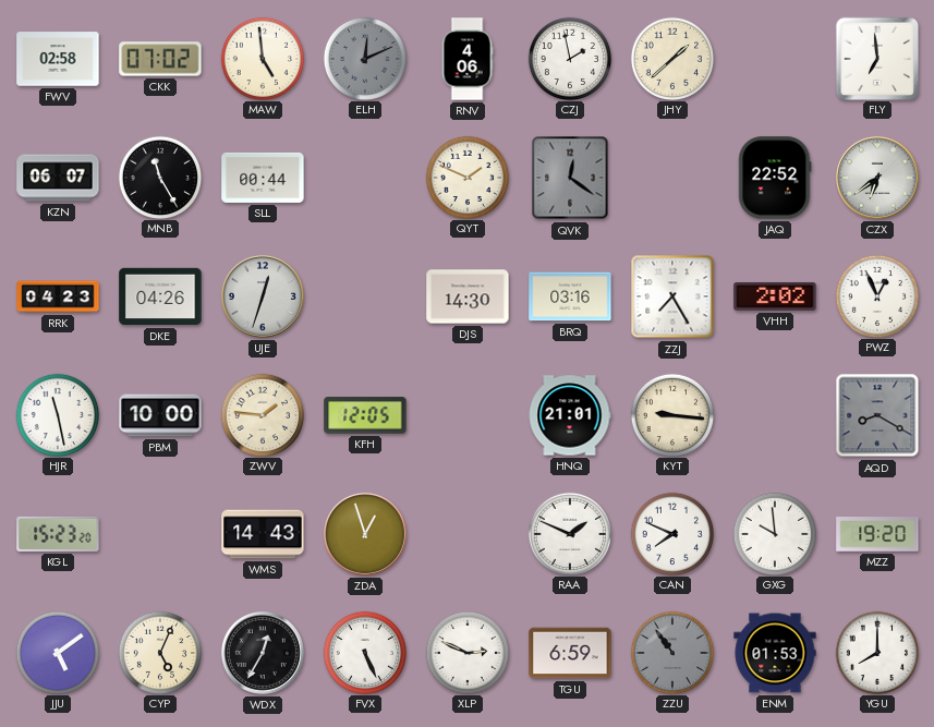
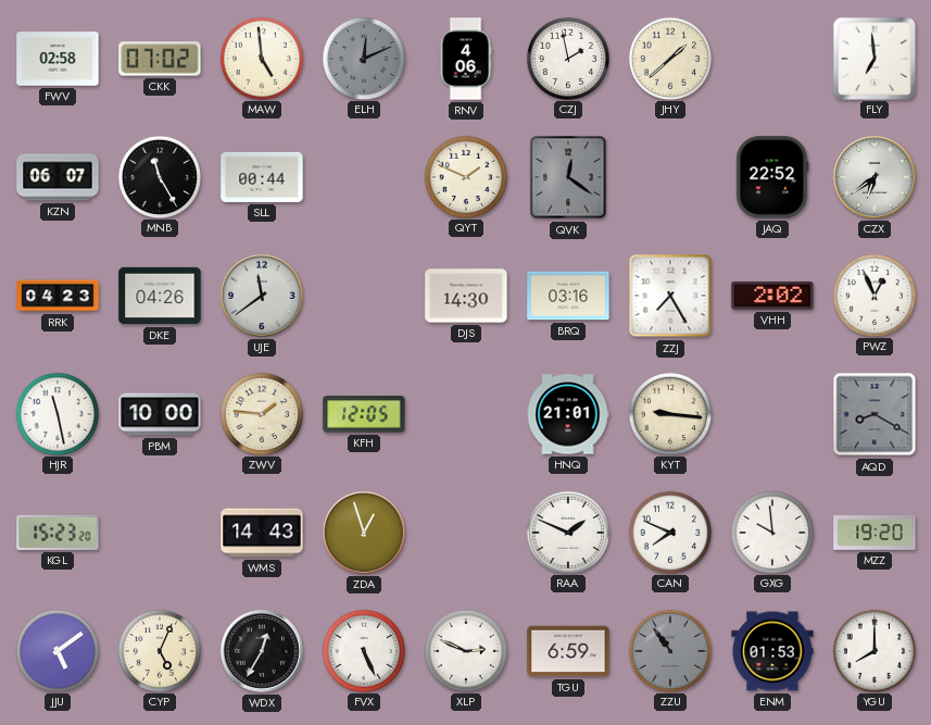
UJE: 12:33 -> 11:39
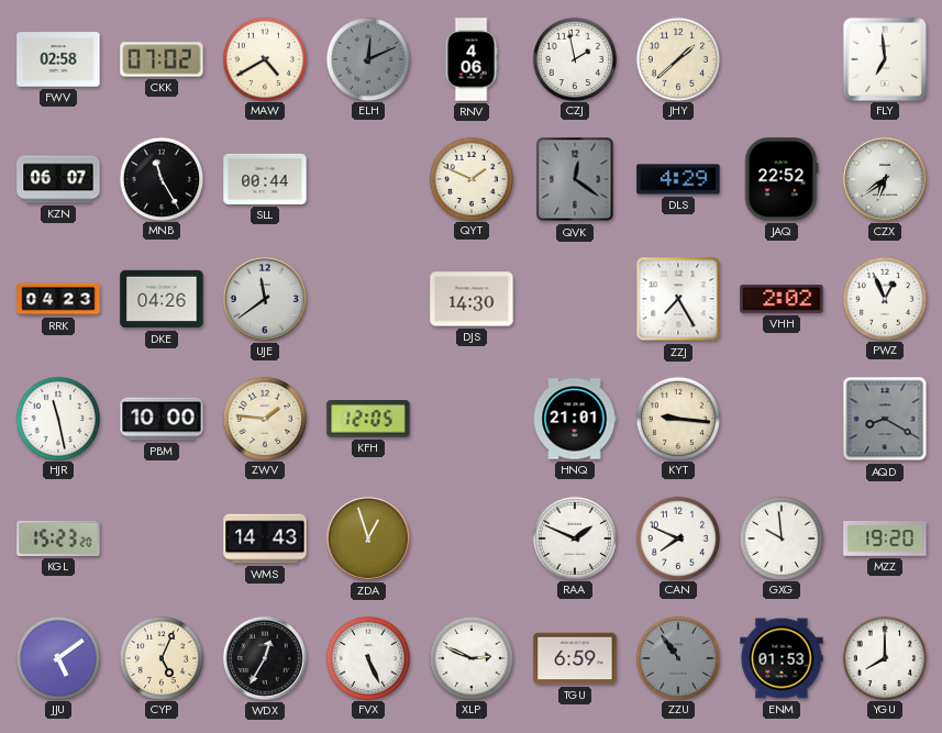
MAW: 4:59 -> 4:40
DLS: none -> 4:29
BRQ: 03:16 -> none
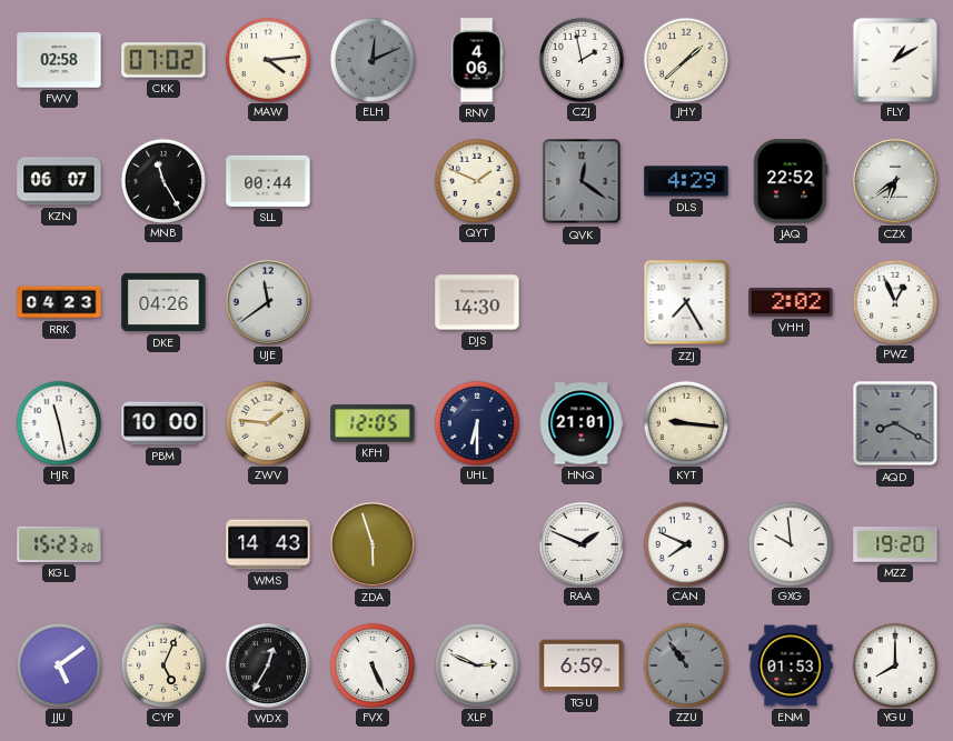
MAW: 4:40 -> 4:14
FLY: 6:59 -> 1:10
UHL: none -> 6:30
ZDA: 12:57 -> 5:57
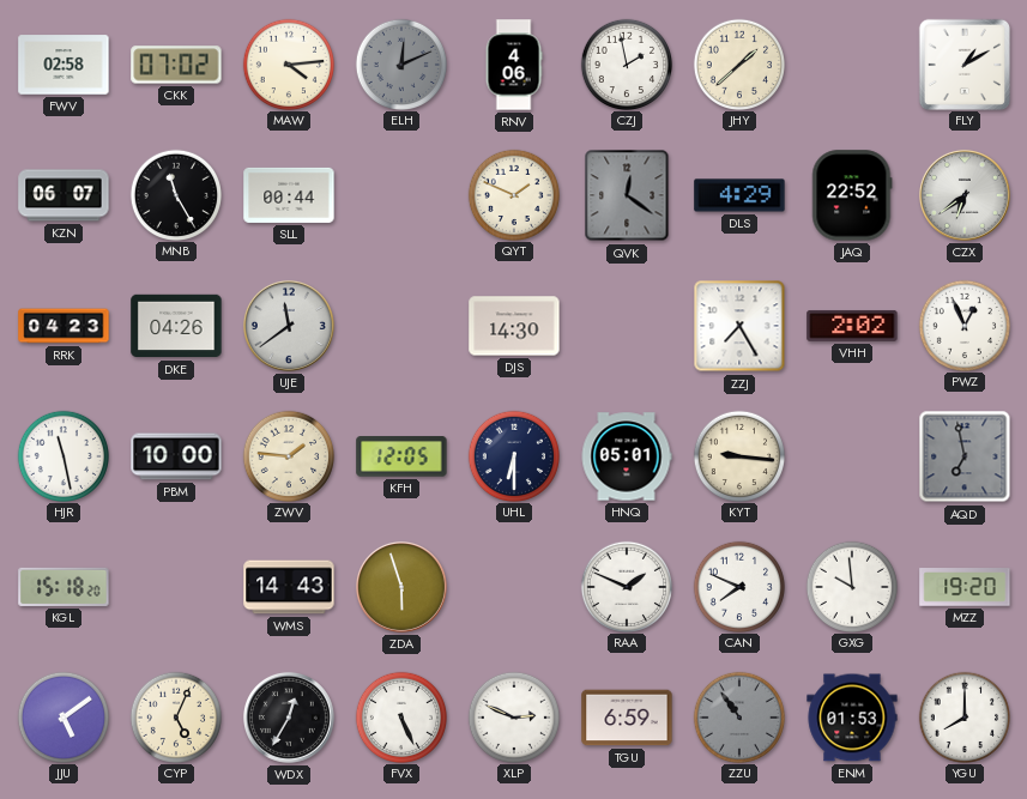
HNQ: 21:01 -> 05:01
AQD: 8:20 -> 6:58
KGL: 15:23 -> 15:18
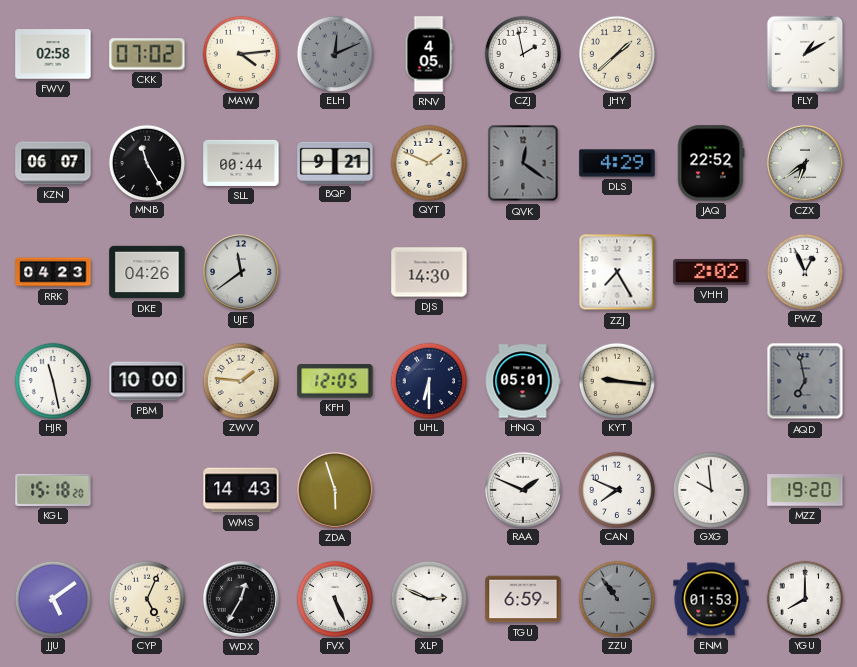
RNV: 4:06 -> 4:05
BQP: none -> 9:21
